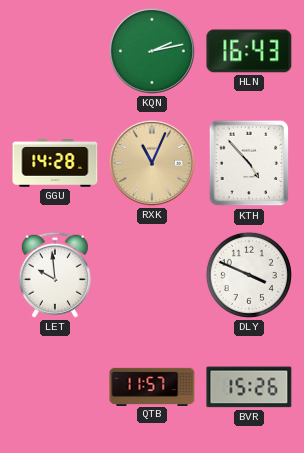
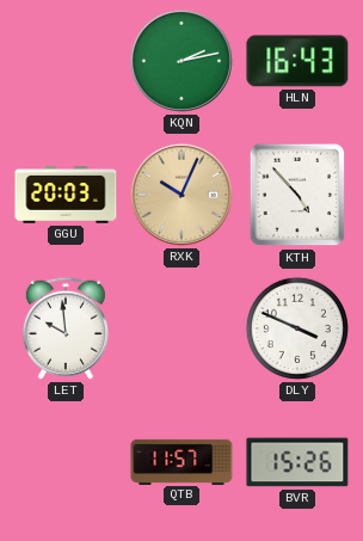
GGU: 14:28 -> 20:03
RXK: 11:04 -> 10:04
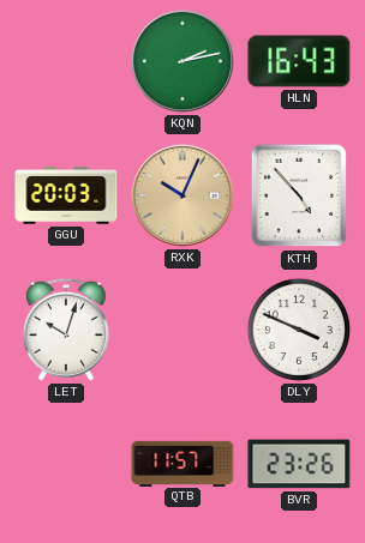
LET: 9:59 -> 10:03
BVR: 15:26 -> 23:26
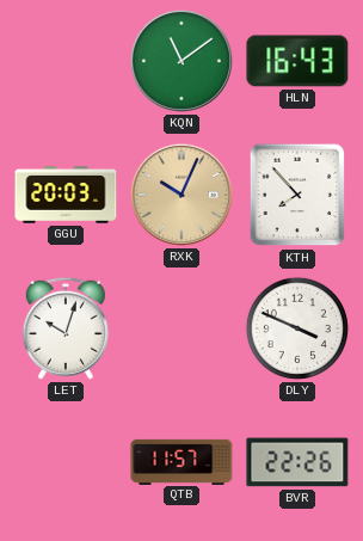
KQN: 2:13 -> 11:09
KTH: 4:53 -> 7:53
BVR: 23:26 -> 22:26
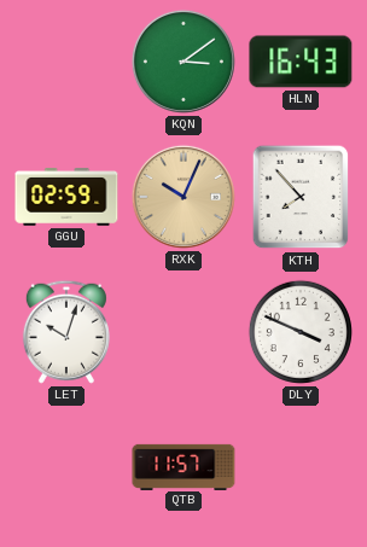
KQN: 11:09 -> 3:09
GGU: 20:03 -> 02:59
BVR: 22:26 -> none
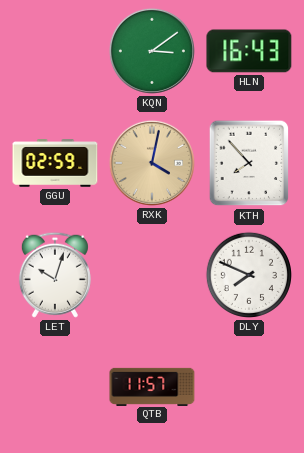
RXK: 10:04 -> 4:02
DLY: 3:49 -> 7:49
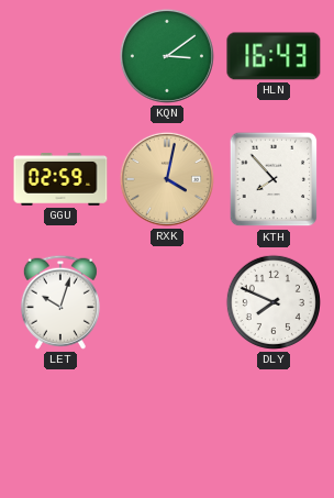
QTB: 11:57 -> none
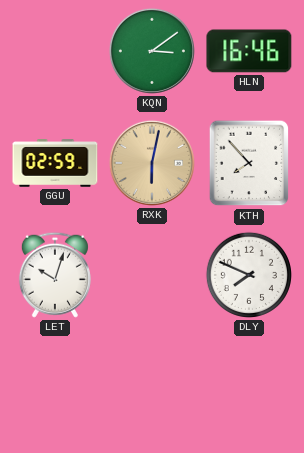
HLN: 16:43 -> 16:46
RXK: 4:02 -> 6:02
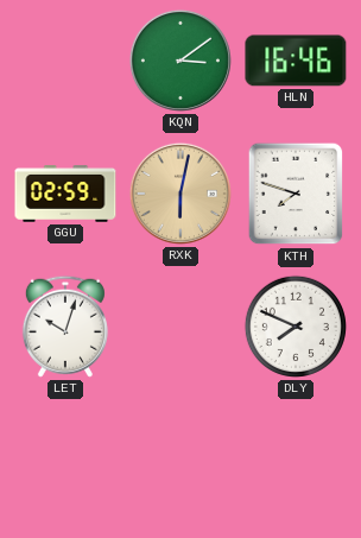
KTH: 7:53 -> 7:48
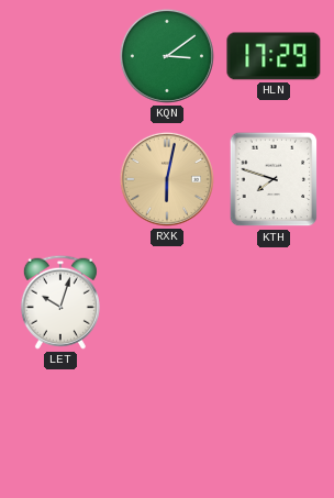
HLN: 16:46 -> 17:29
GGU: 02:59 -> none
DLY: 7:49 -> none
